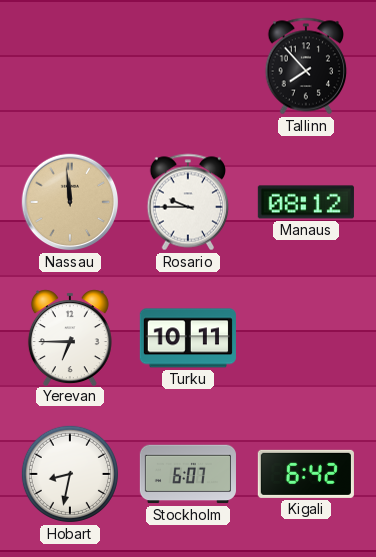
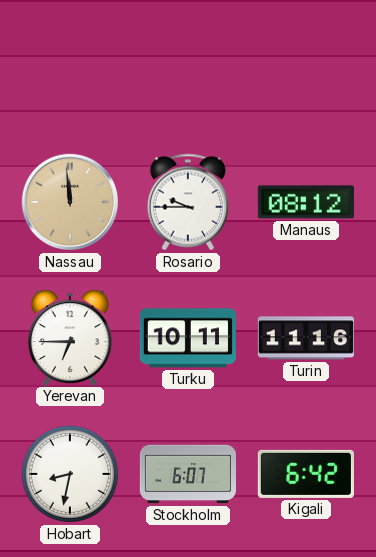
Tallinn: 7:53 -> none
Turin: none -> 11:16
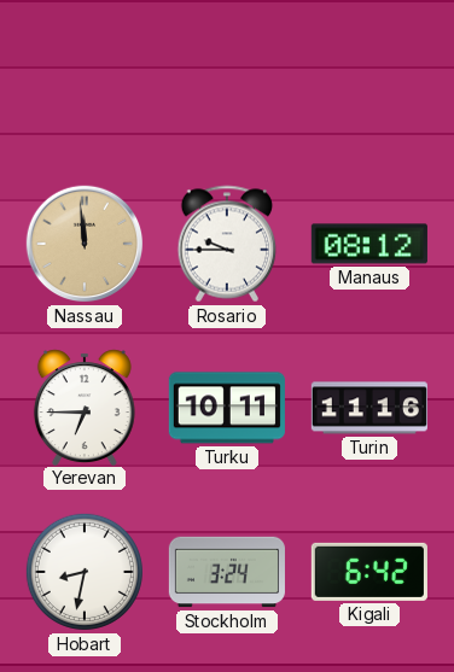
Stockholm: 6:07 -> 3:24
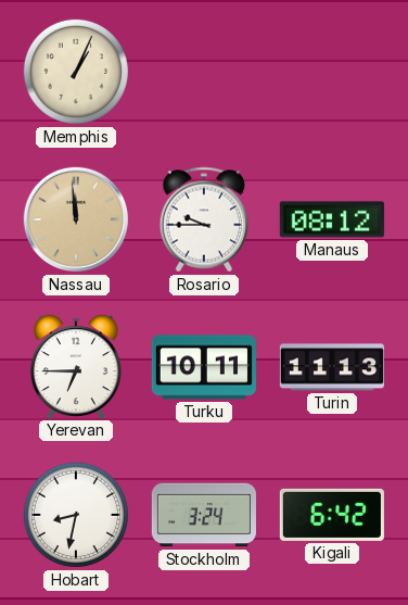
Memphis: none -> 1:04
Turin: 11:16 -> 11:13
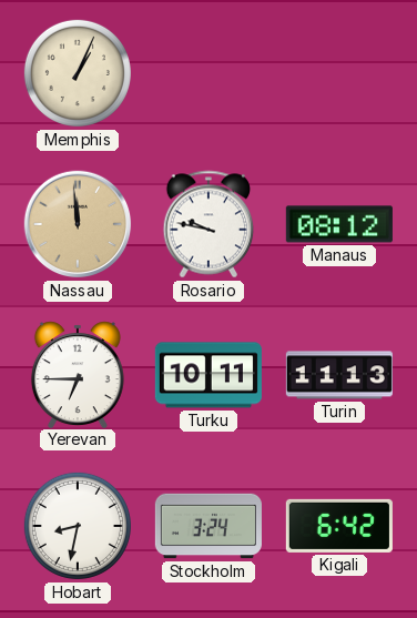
Rosario: 9:45 -> 9:47
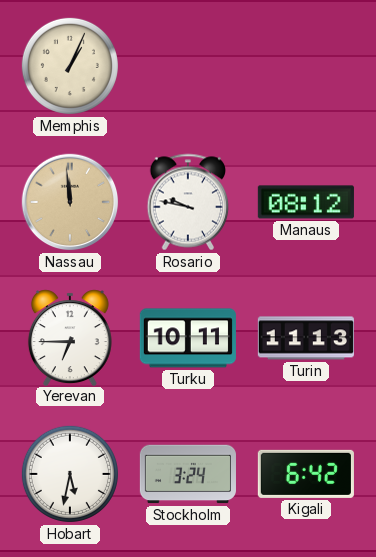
Hobart: 8:32 -> 5:32
